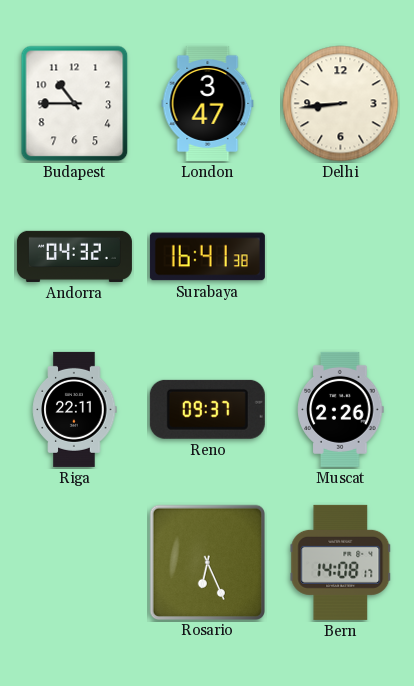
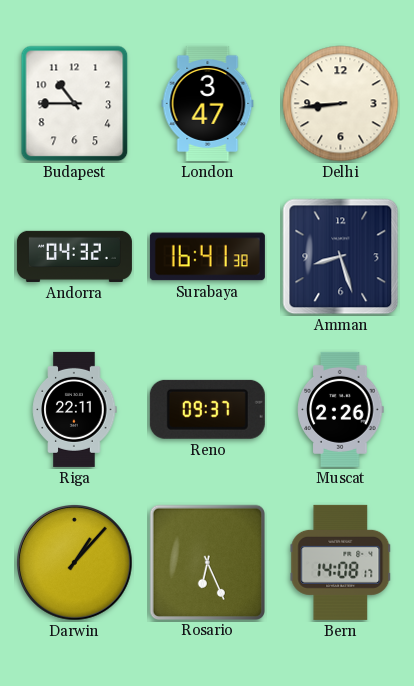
Amman: none -> 8:27
Darwin: none -> 1:07
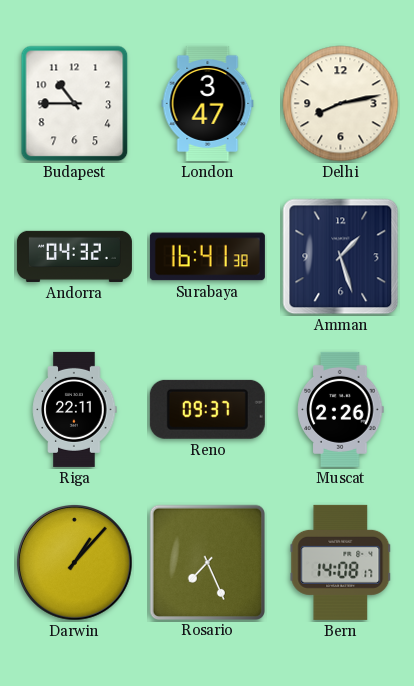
Delhi: 8:44 -> 8:13
Amman: 8:27 -> 1:27
Rosario: 6:26 -> 7:26
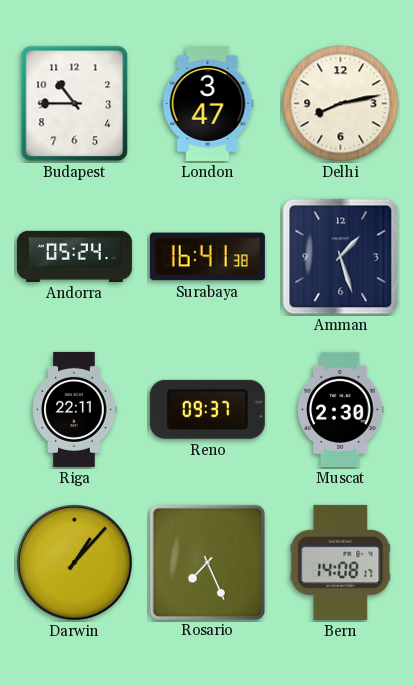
Andorra: 04:32 -> 05:24
Muscat: 2:26 -> 2:30
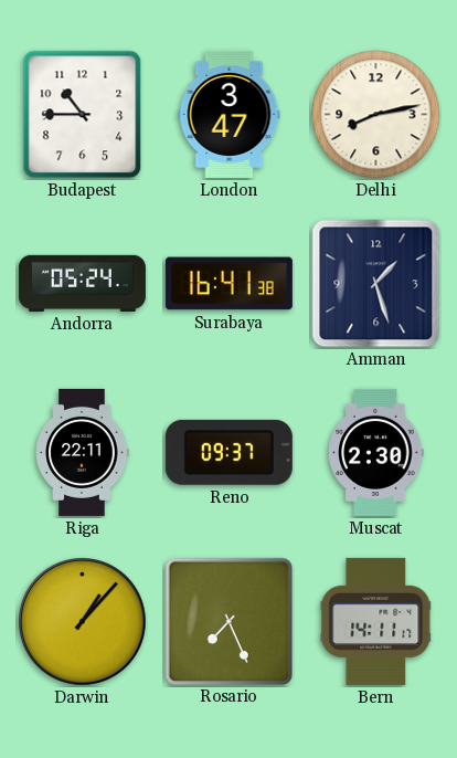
Bern: 14:08 -> 14:11
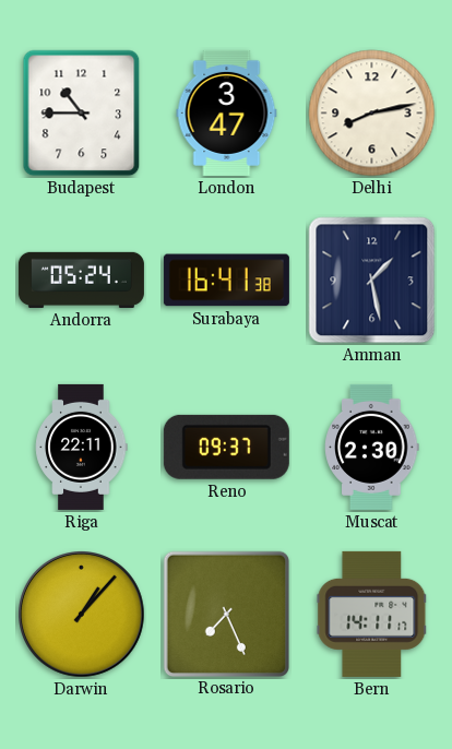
Amman: 1:27 -> 1:28
